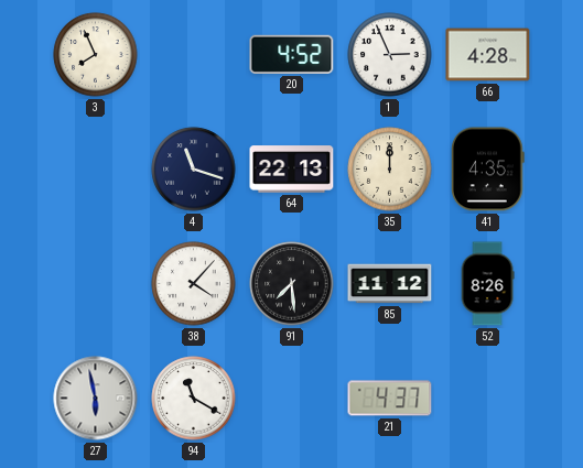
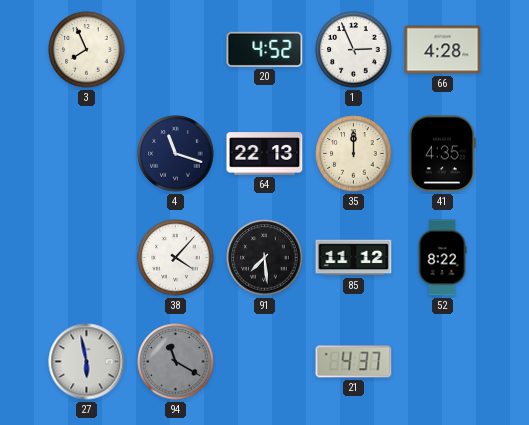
52: 8:26 -> 8:22
94 dial: white -> grey
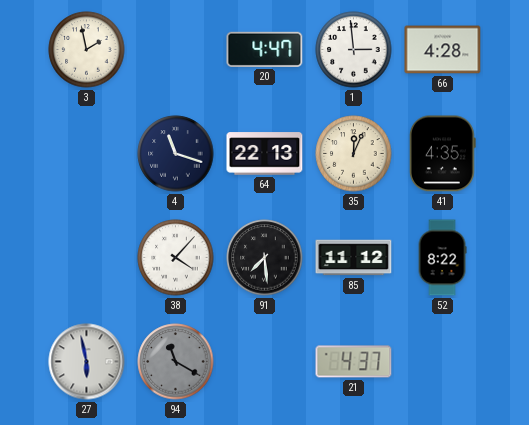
3: 7:56 -> 1:58
20: 4:52 -> 4:47
1: 2:56 -> 2:59
35: 12:00 -> 12:04
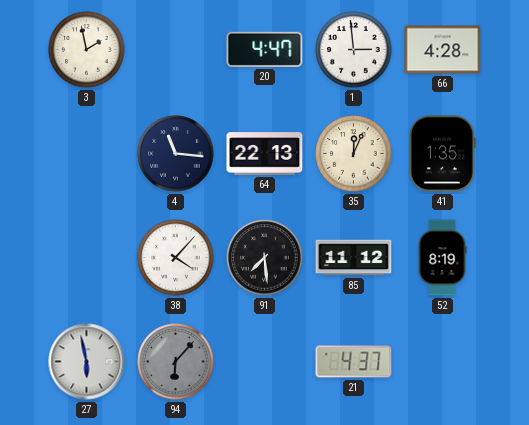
4: 11:18 -> 11:16
41: 4:35 -> 1:35
52: 8:22 -> 8:19
94: 11:20 -> 6:07
